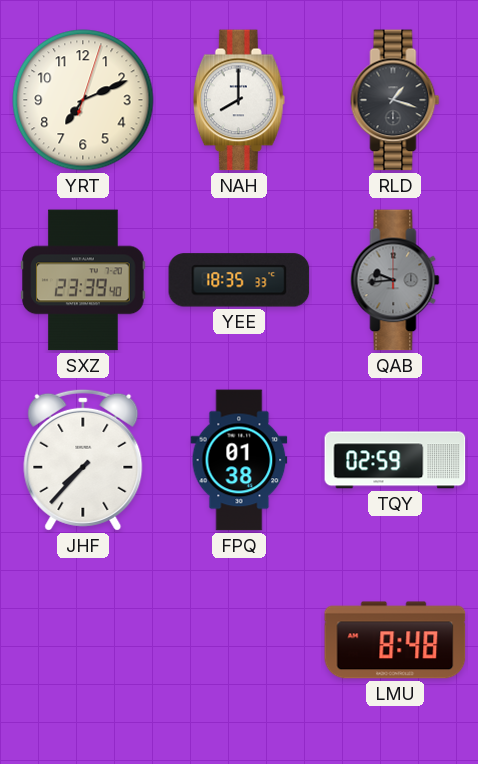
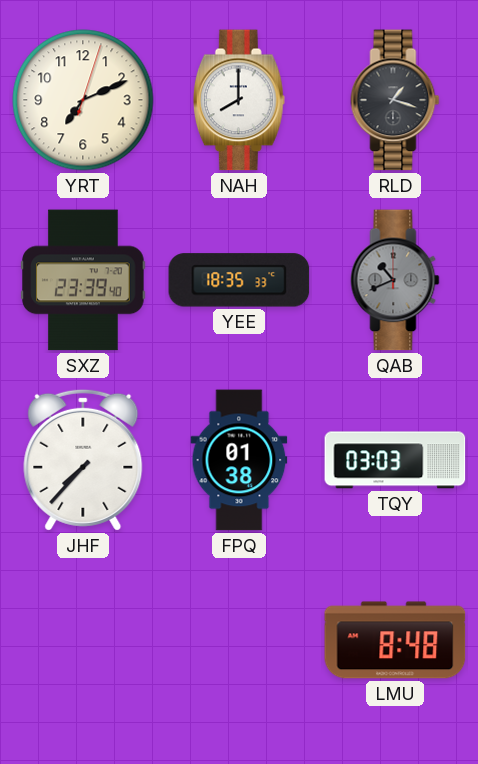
QAB: 9:44 -> 10:41
TQY: 02:59 -> 03:03
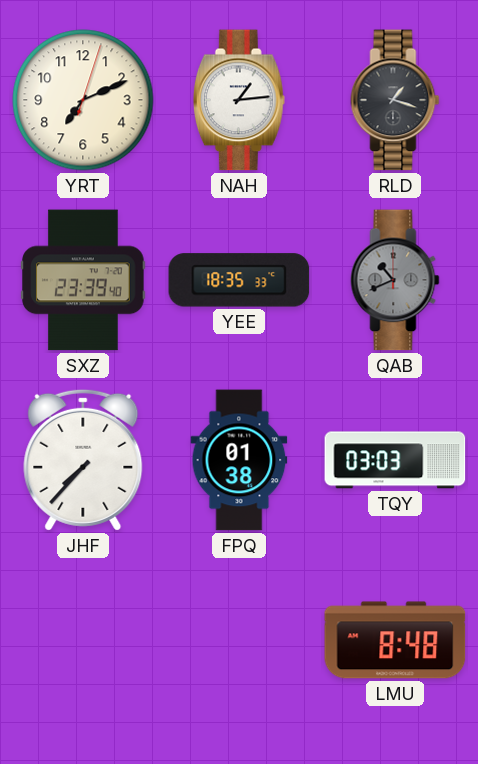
NAH: 8:00 -> 1:14
